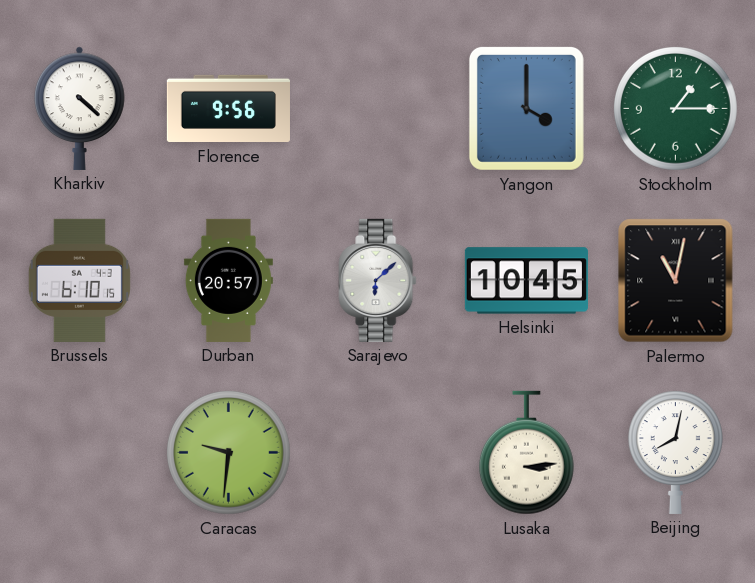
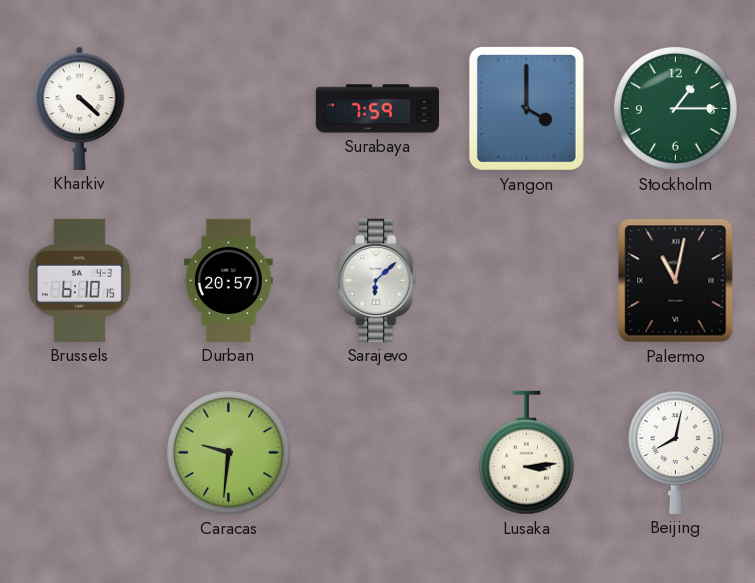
Florence: 9:56 -> none
Surabaya: none -> 7:59
Helsinki: 10:45 -> none
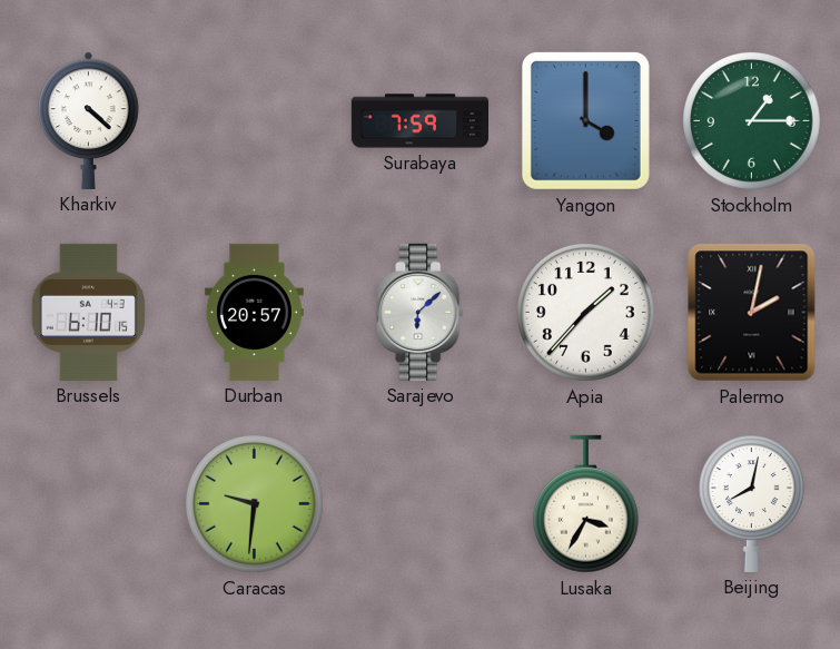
Apia: none -> 1:37
Palermo: 11:02 -> 2:02
Lusaka: 3:14 -> 3:35
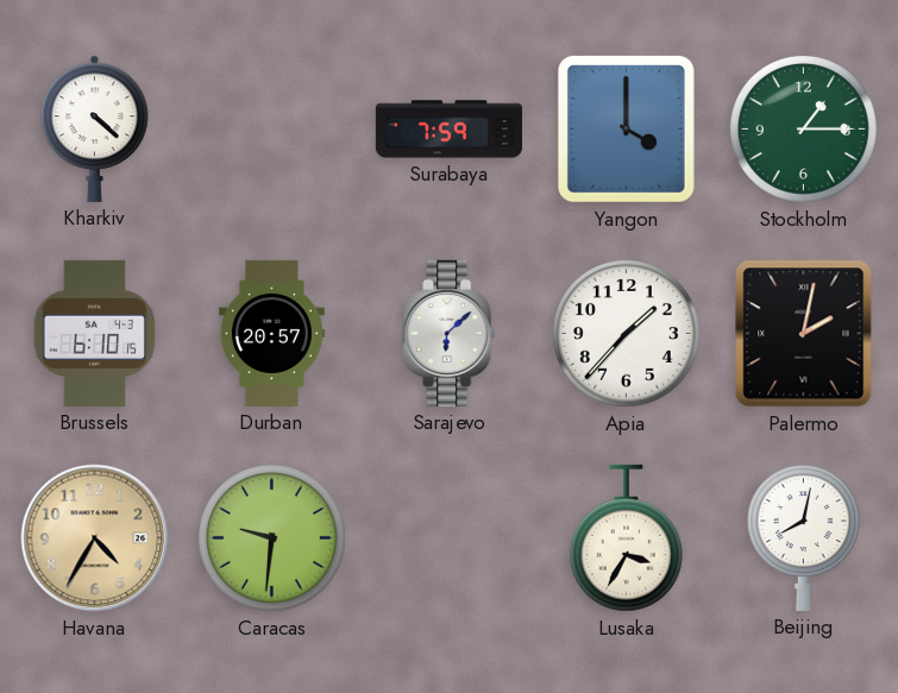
Havana: none -> 4:35
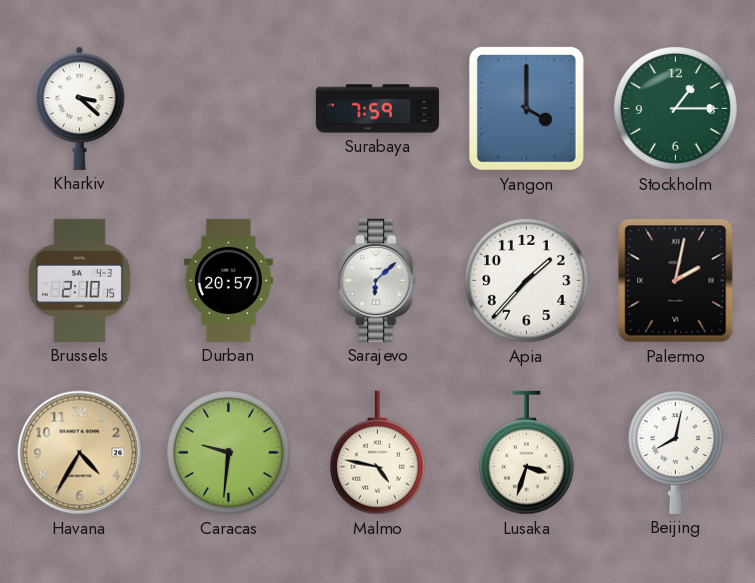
Kharkiv: 4:22 -> 3:22
Brussels: 6:10 -> 2:10
Malmo: none -> 4:47
Lusaka: 3:35 -> 3:33
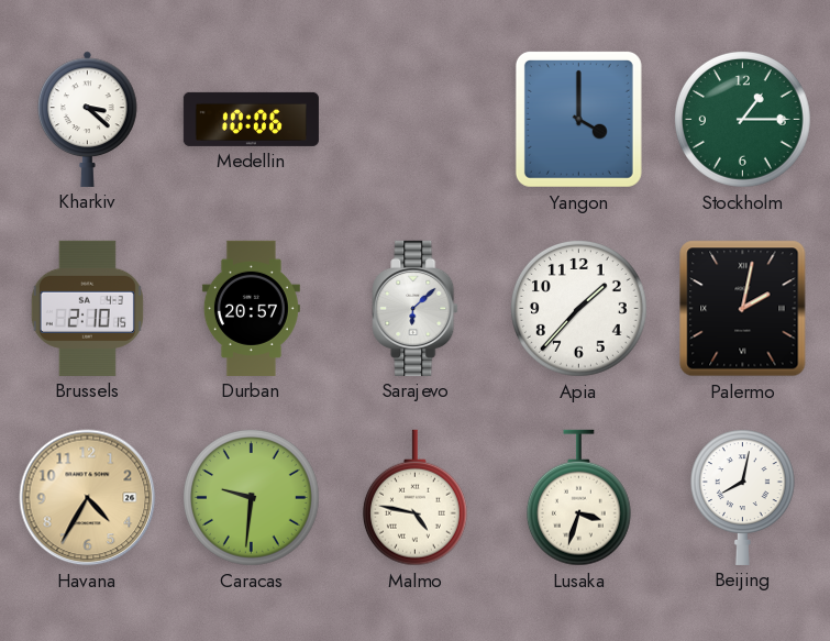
Medellin: none -> 10:06
Surabaya: 7:59 -> none
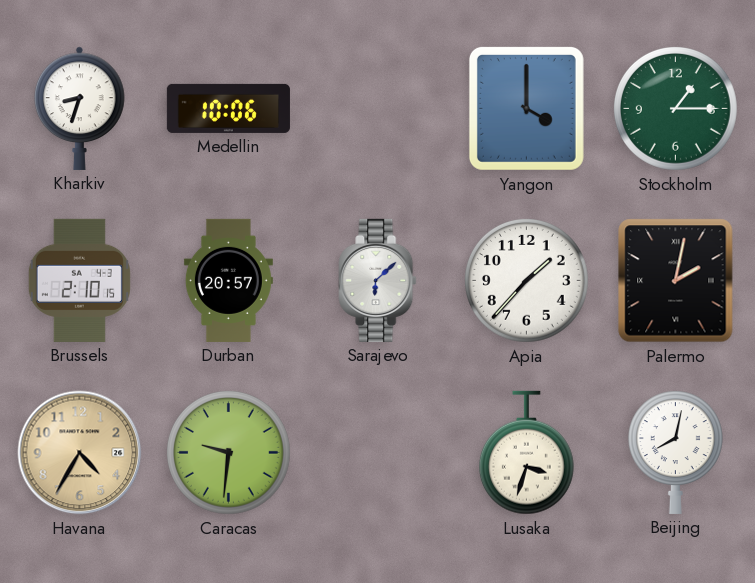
Kharkiv: 3:22 -> 8:33
Malmo: 4:47 -> none
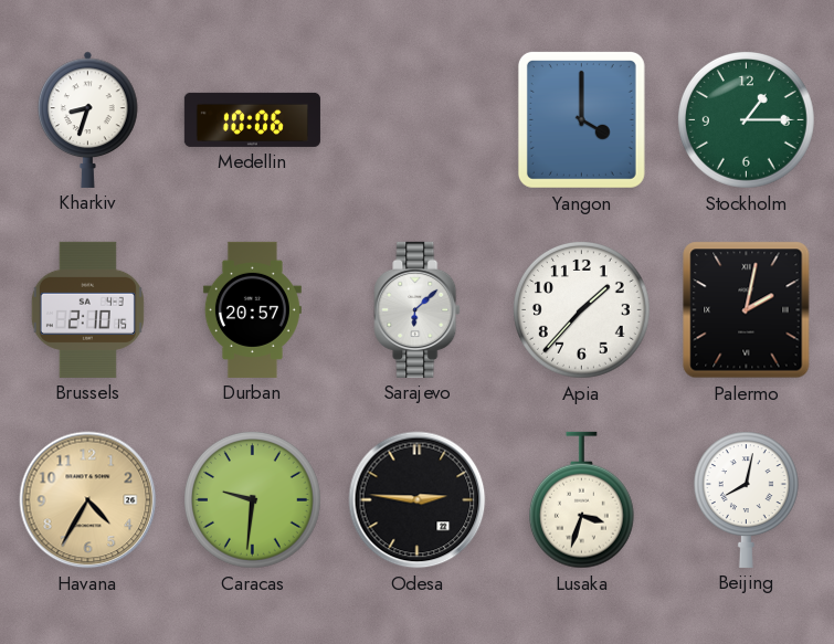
Odesa: none -> 2:46
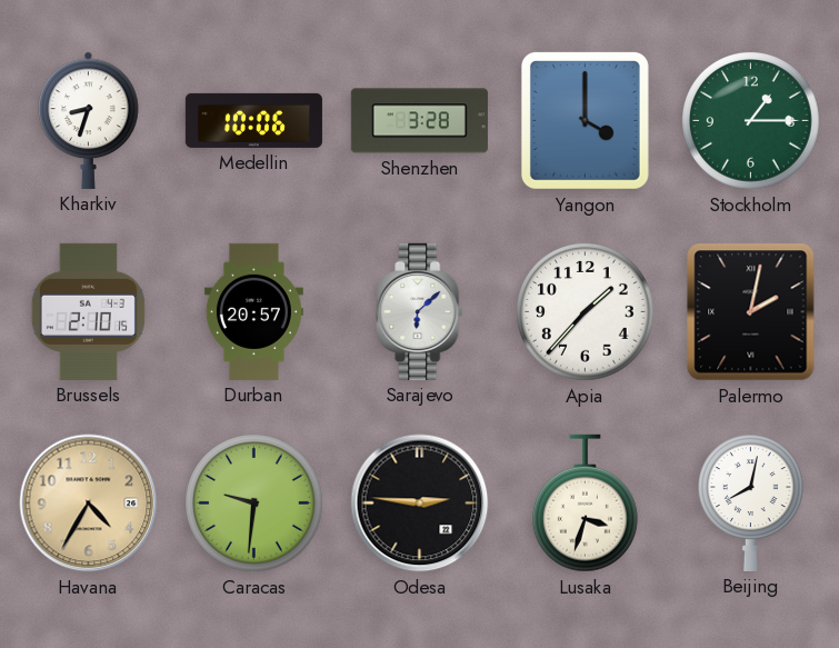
Shenzhen: none -> 3:28
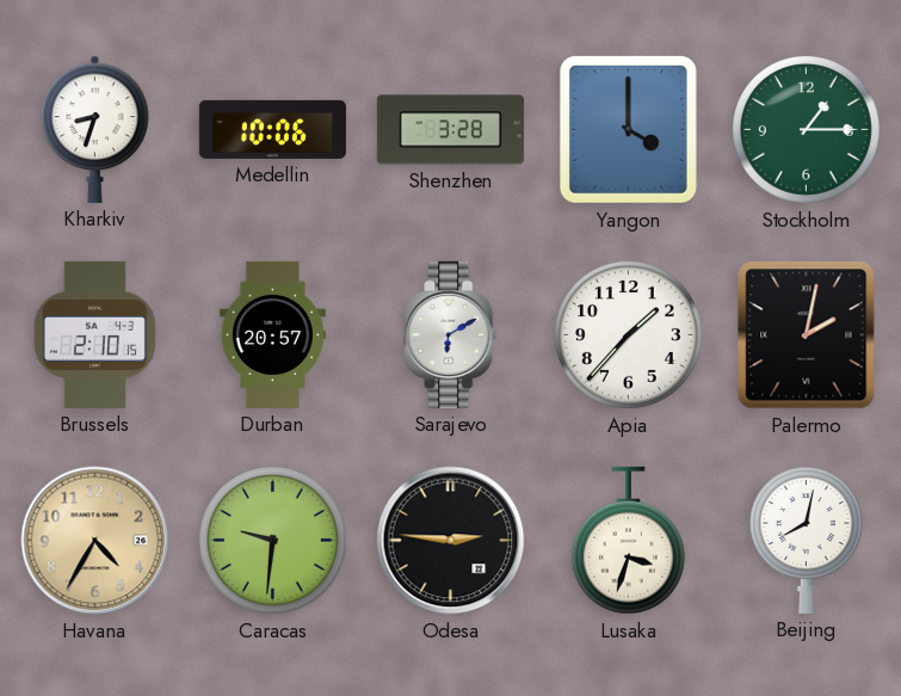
Sarajevo: 6:08 -> 6:10
